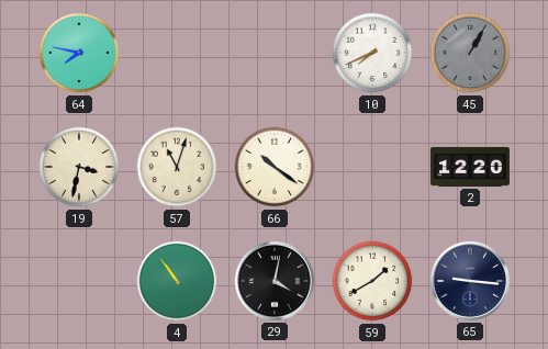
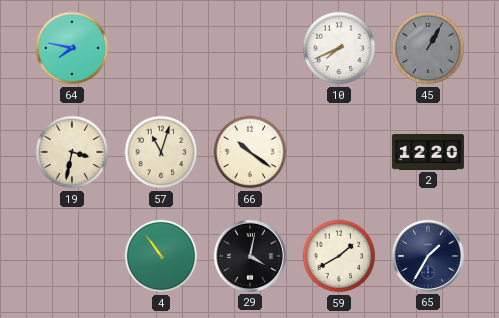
65: 9:16 -> 1:35
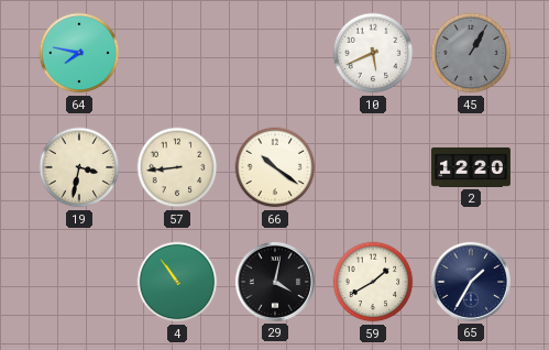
10: 7:41 -> 5:41
57: 11:03 -> 8:44
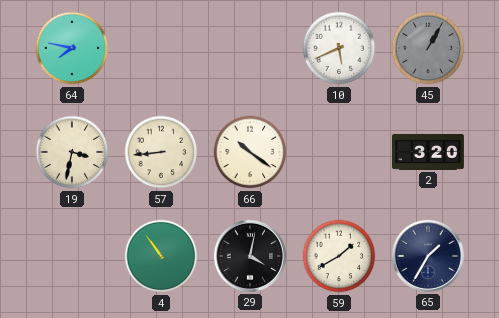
2: 12:20 -> 3:20
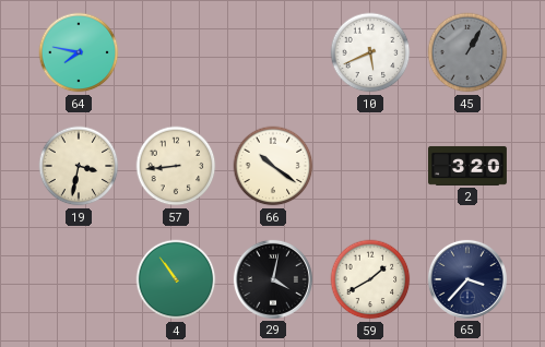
65: 1:35 -> 3:37
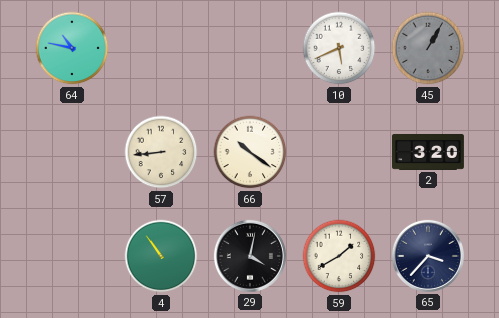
64: 7:47 -> 10:47
19: 3:32 -> none
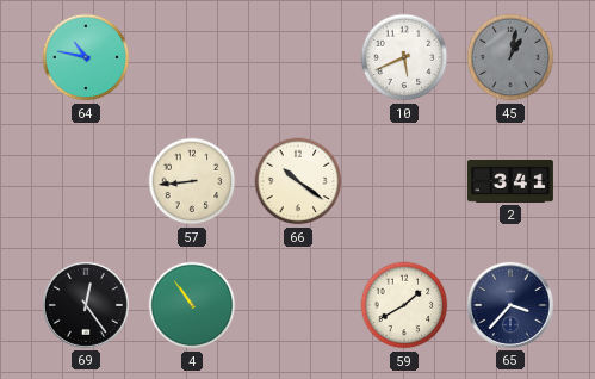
45: 1:05 -> 1:02
2: 3:20 -> 3:41
69: none -> 12:24
29: 4:02 -> none
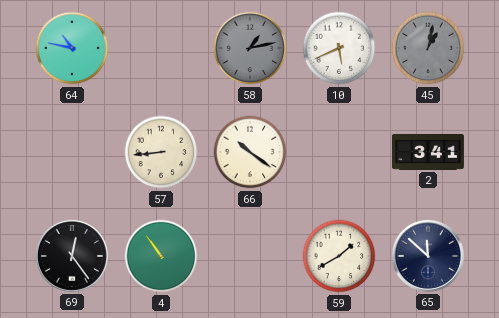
58: none -> 1:13
65: 3:37 -> 11:52
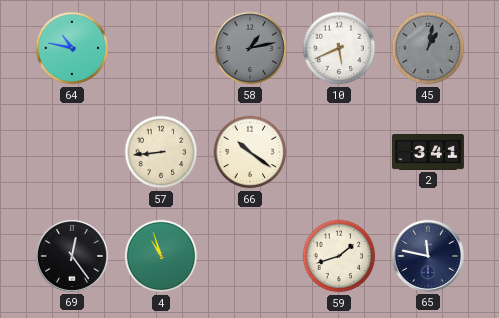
4: 10:54 -> 10:57
59: 1:40 -> 1:42
65: 11:52 -> 11:47
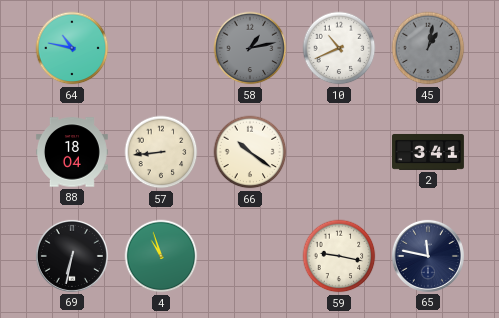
10: 5:41 -> 10:41
88: none -> 18:04
69: 12:24 -> 6:32
59: 1:42 -> 9:17
